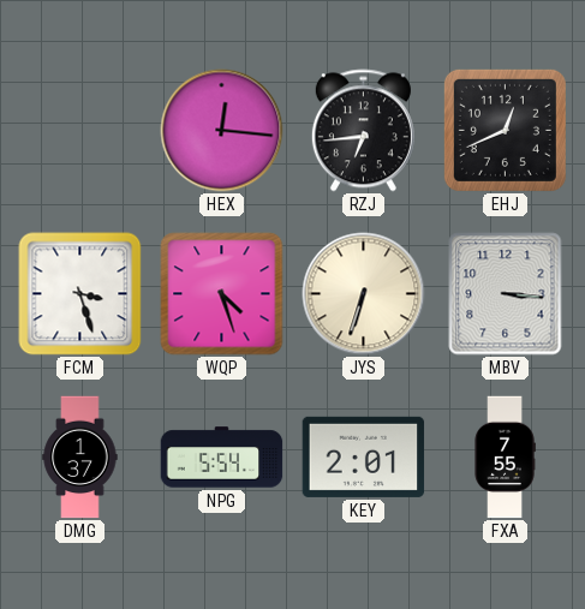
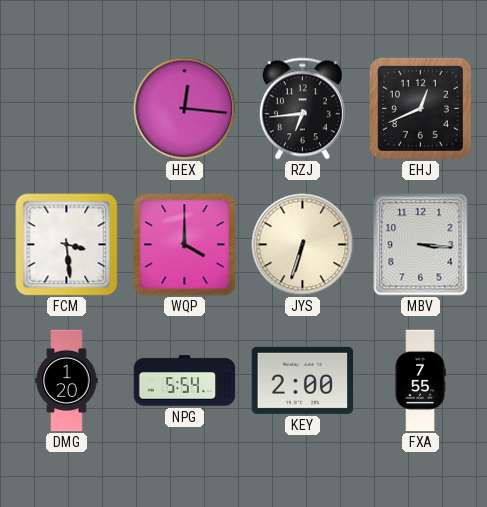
FCM: 3:27 -> 3:29
WQP: 4:27 -> 4:00
DMG: 1:37 -> 1:20
KEY: 2:01 -> 2:00
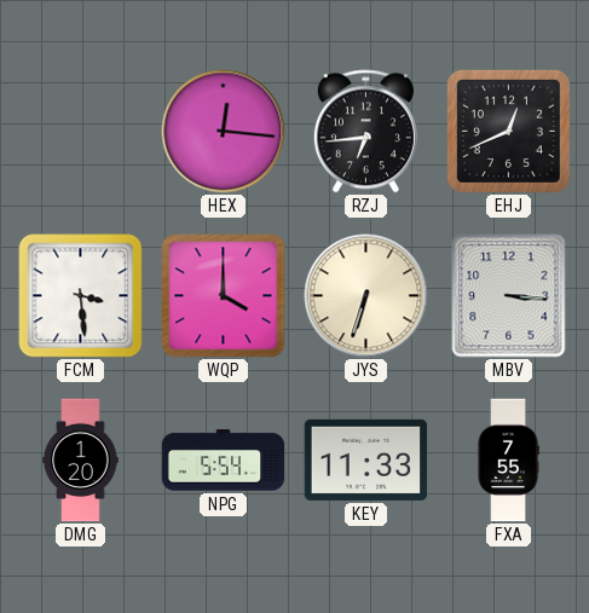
KEY: 2:00 -> 11:33
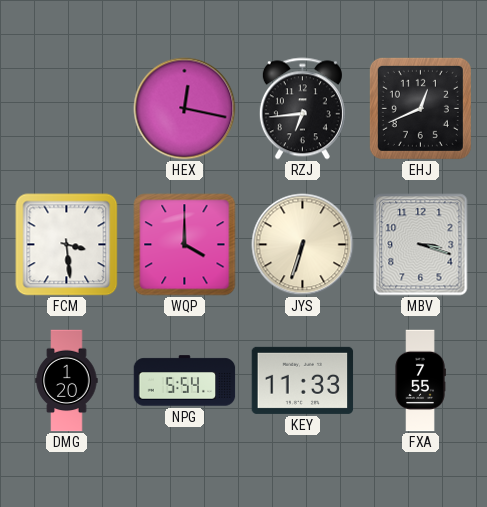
HEX: 12:16 -> 12:17
MBV: 3:16 -> 3:18
